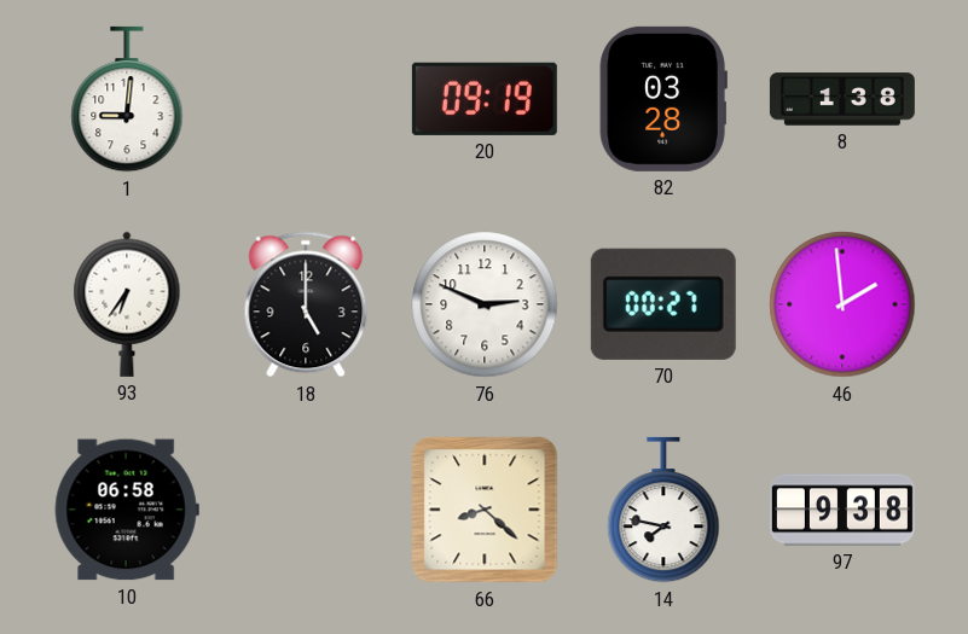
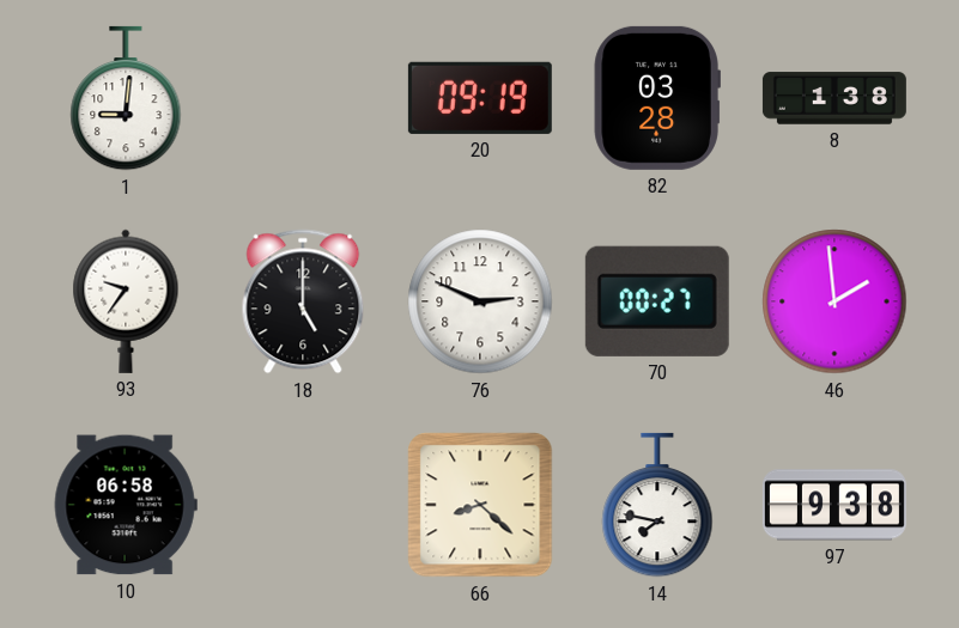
93: 6:36 -> 9:36
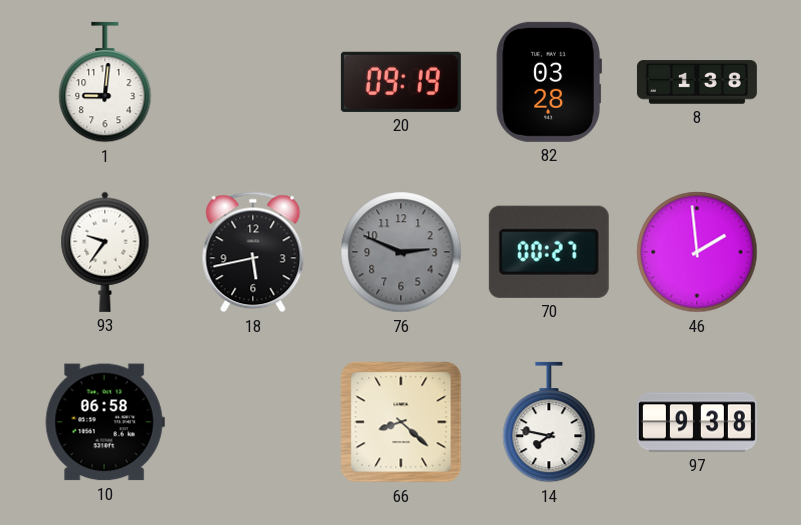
18: 5:00 -> 5:43
76 dial: white -> grey
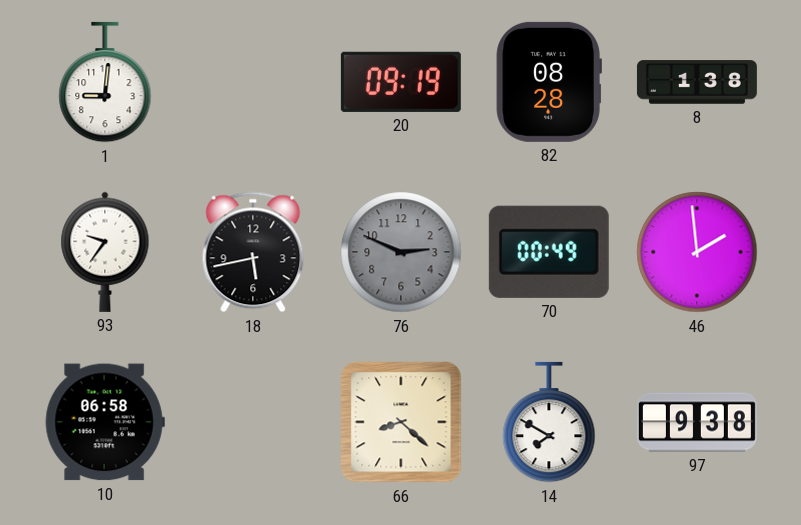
82: 03:28 -> 08:28
70: 00:27 -> 00:49
14: 7:47 -> 7:50
